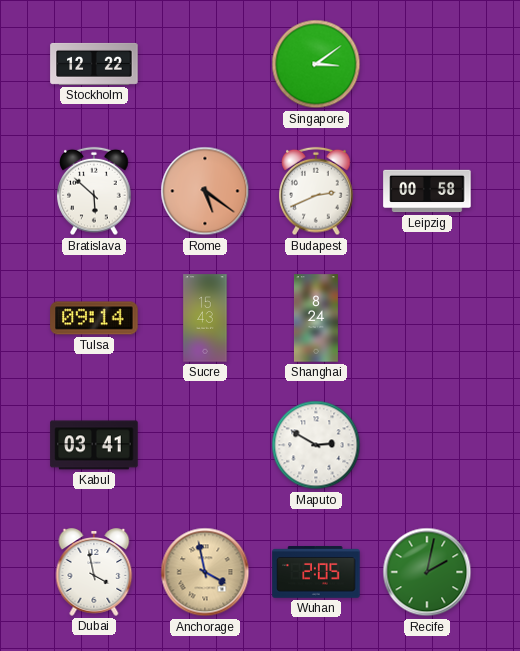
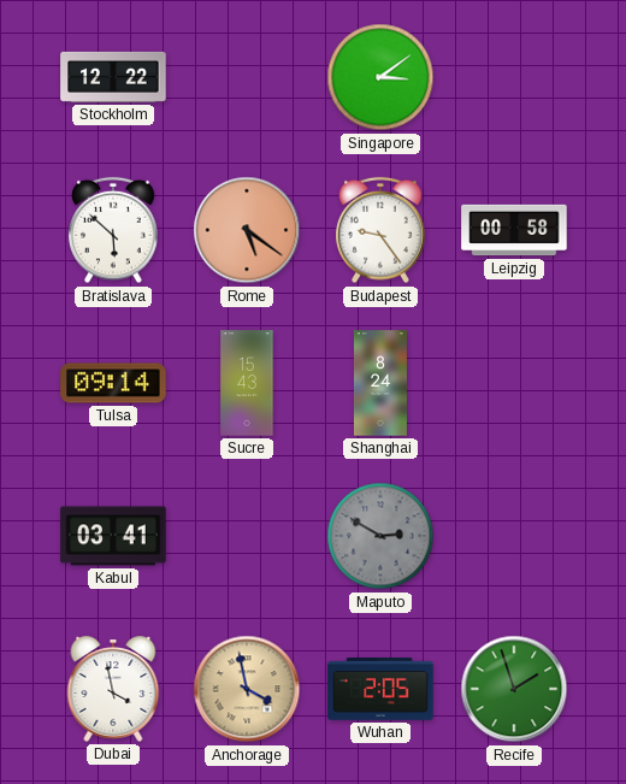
Budapest: 2:41 -> 9:24
Maputo dial: white -> grey
Recife: 2:02 -> 1:57
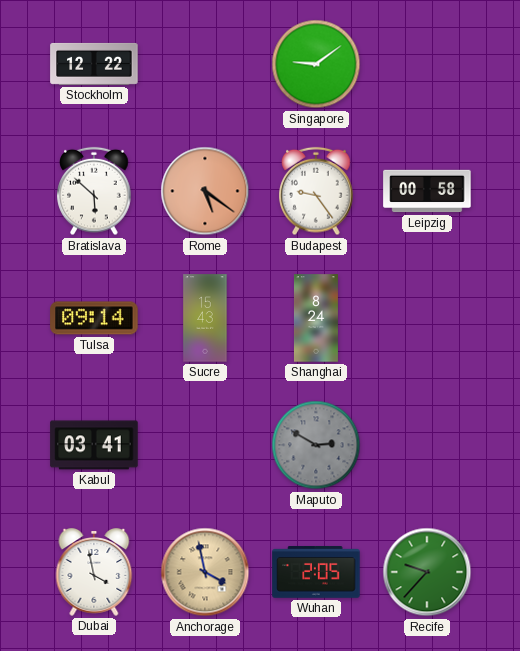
Singapore: 3:09 -> 9:09
Recife: 1:57 -> 9:37
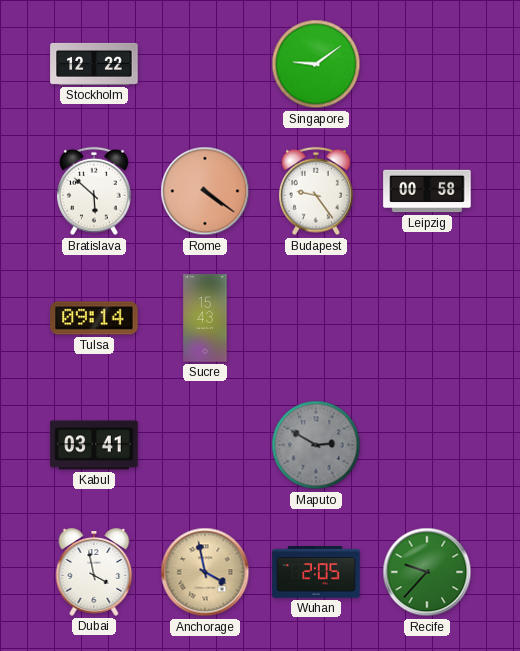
Rome: 5:21 -> 4:21
Shanghai: 8:24 -> none
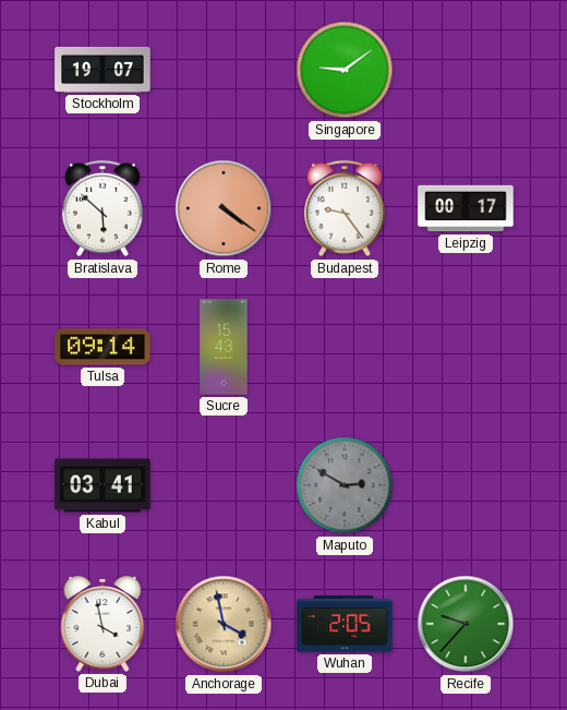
Stockholm: 12:22 -> 19:07
Leipzig: 00:58 -> 00:17
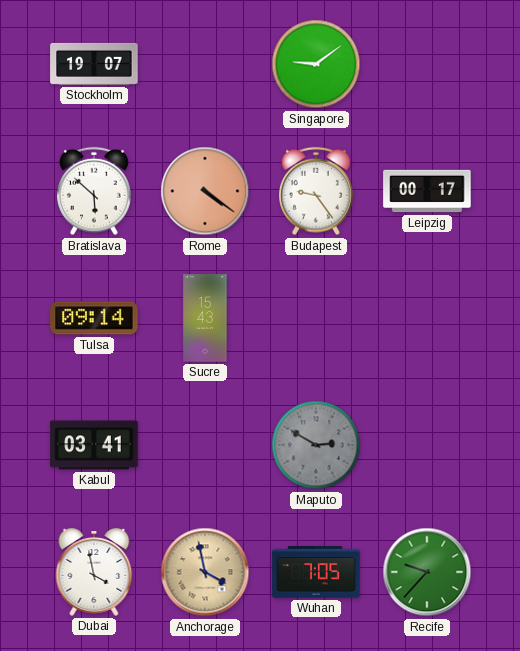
Wuhan: 2:05 -> 7:05
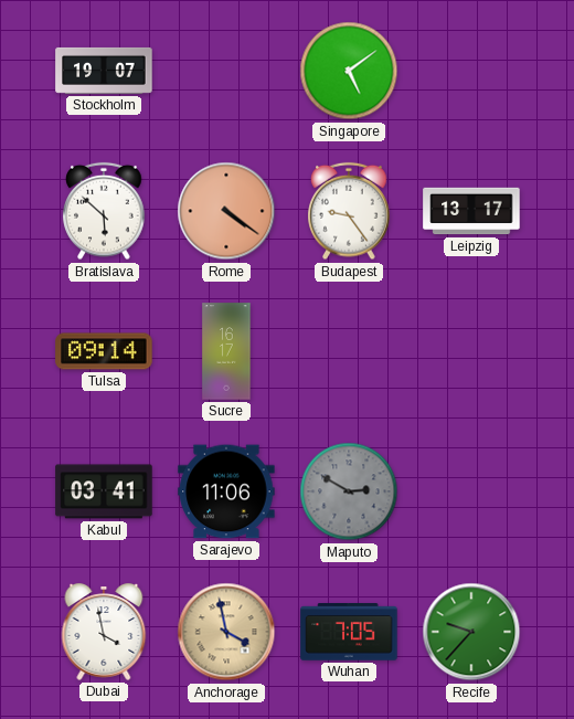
Singapore: 9:09 -> 5:09
Leipzig: 00:17 -> 13:17
Sucre: 15:43 -> 16:17
Sarajevo: none -> 11:06
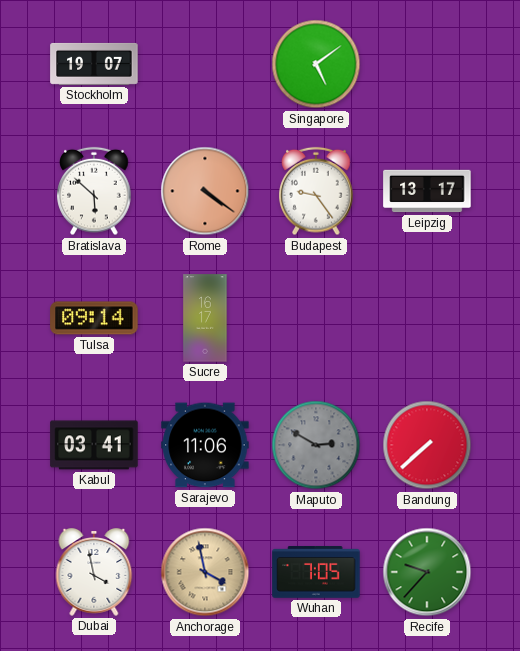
Bandung: none -> 7:38
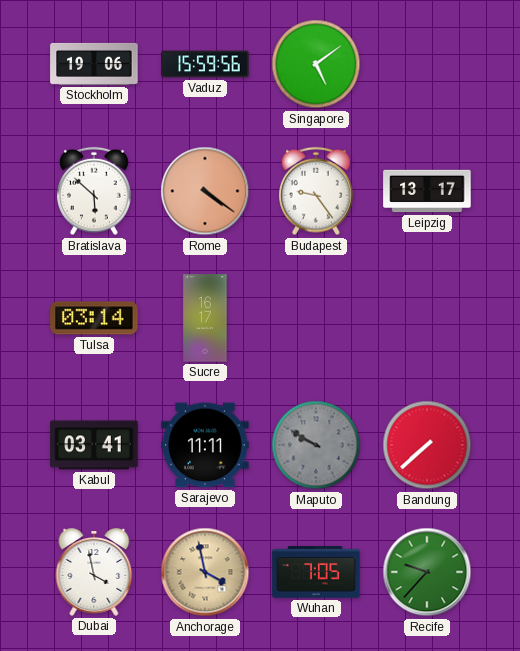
Stockholm: 19:07 -> 19:06
Vaduz: none -> 15:59
Tulsa: 09:14 -> 03:14
Sarajevo: 11:06 -> 11:11
Maputo: 2:50 -> 9:50
